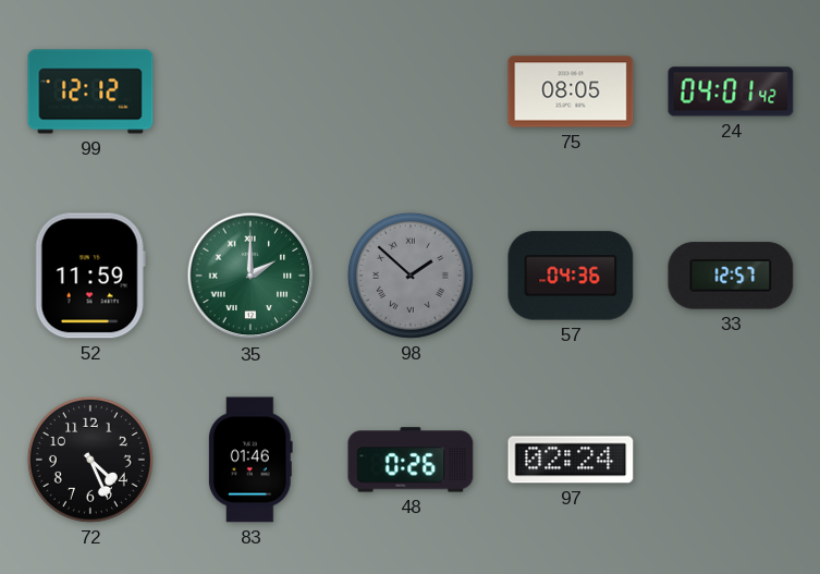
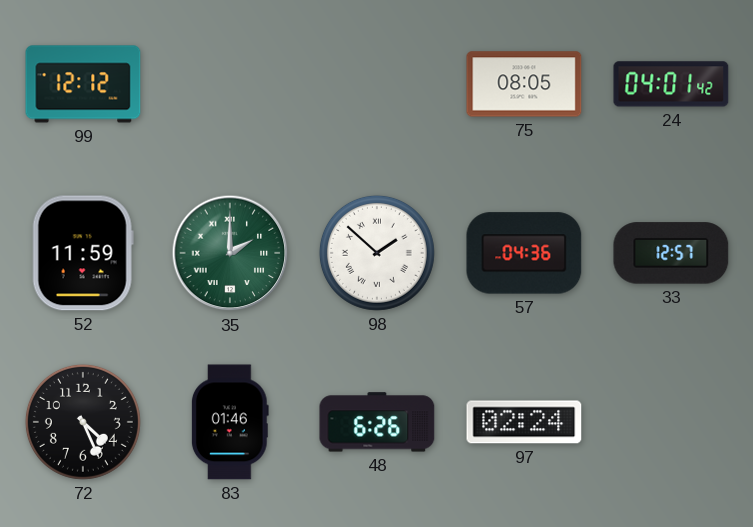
98 dial: grey -> white
48: 0:26 -> 6:26
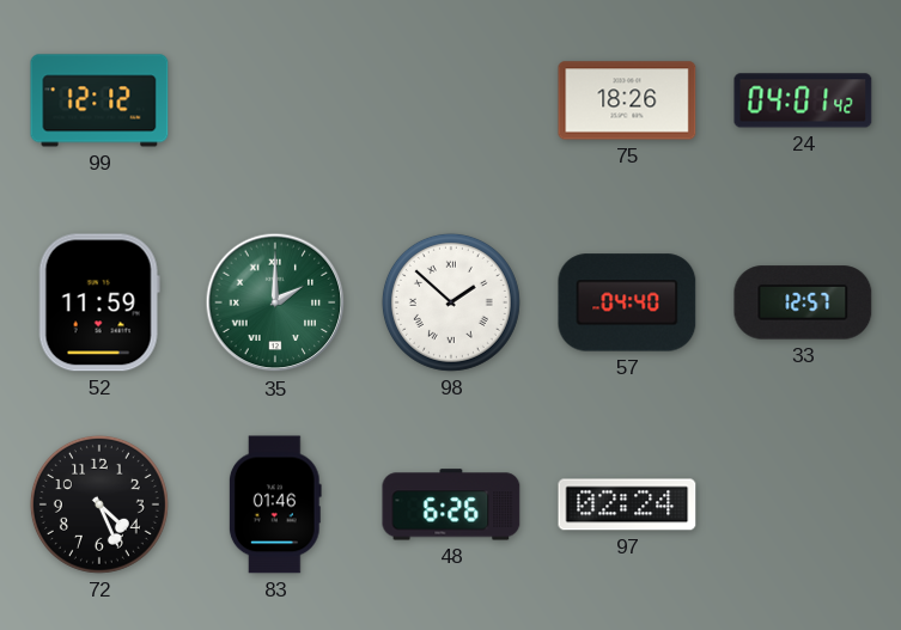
75: 08:05 -> 18:26
57: 04:36 -> 04:40
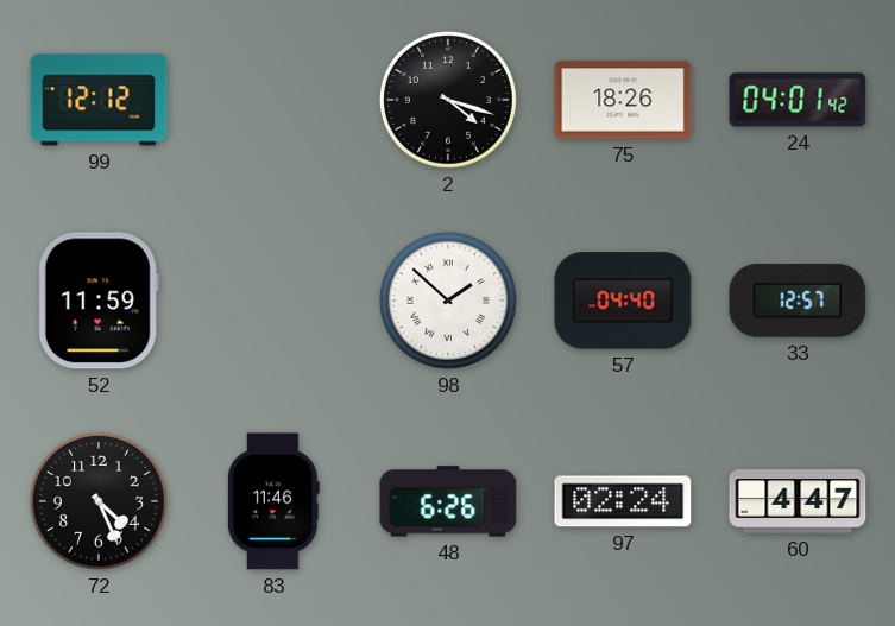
2: none -> 4:18
35: 2:00 -> none
83: 01:46 -> 11:46
60: none -> 4:47
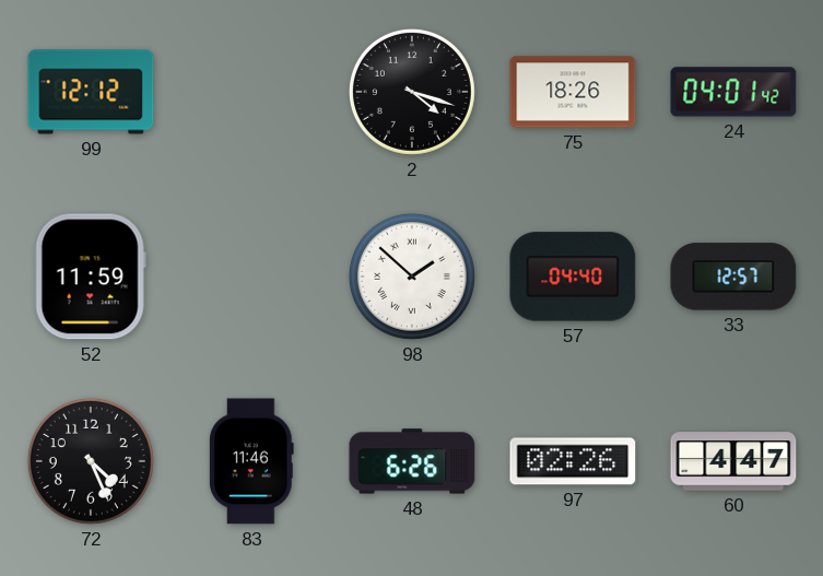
97: 02:24 -> 02:26
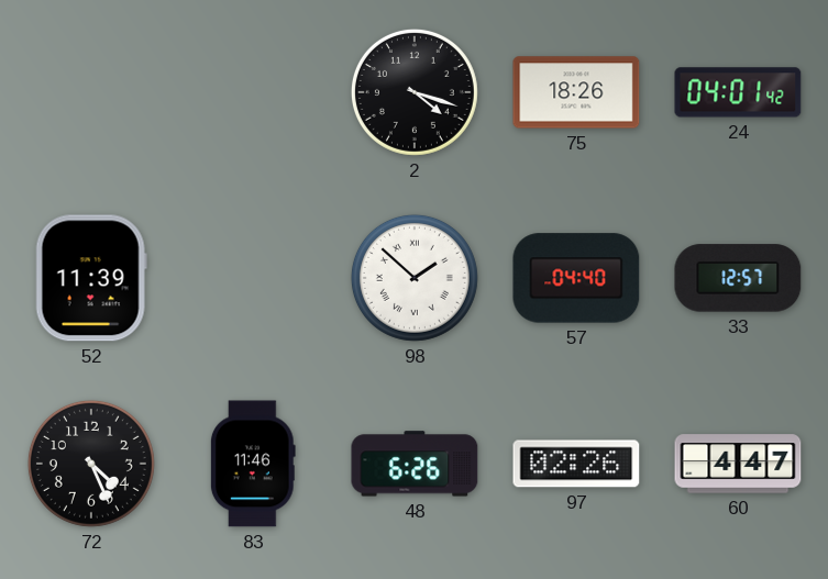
99: 12:12 -> none
52: 11:59 -> 11:39
